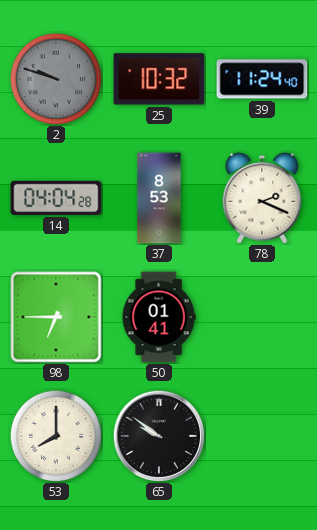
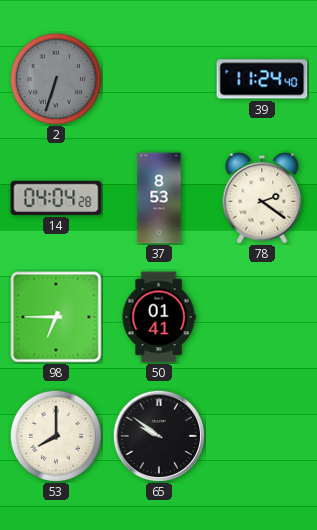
2: 9:48 -> 6:33
25: 10:32 -> none
78: 2:19 -> 2:21
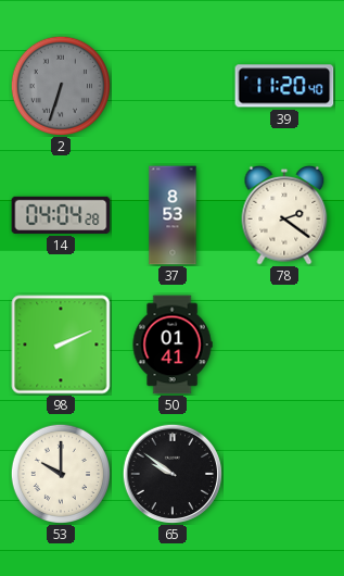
39: 11:24 -> 11:20
98: 6:45 -> 2:11
53: 8:00 -> 10:00
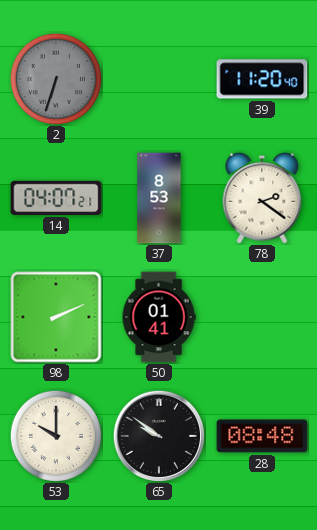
14: 04:04 -> 04:07
28: none -> 08:48
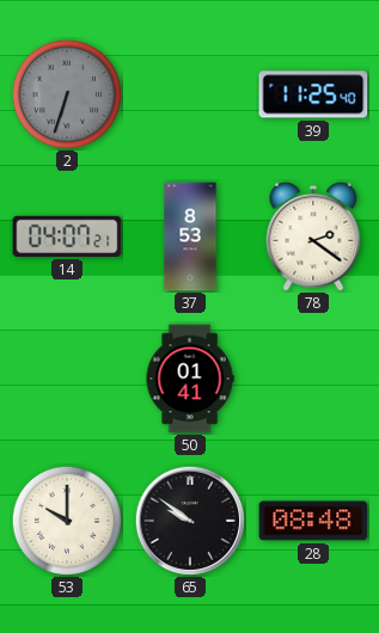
39: 11:20 -> 11:25
98: 2:11 -> none
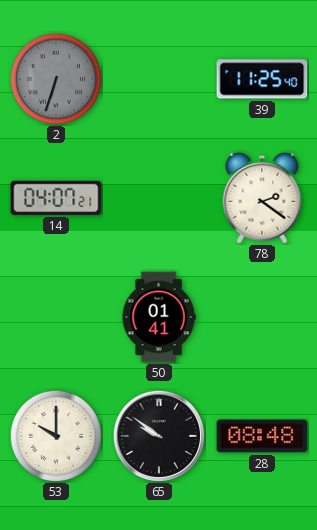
37: 8:53 -> none
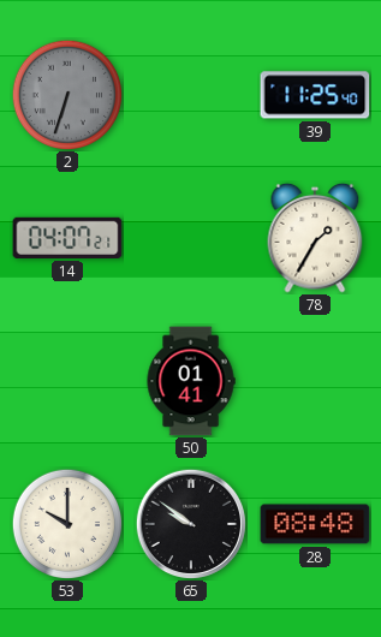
78: 2:21 -> 1:35
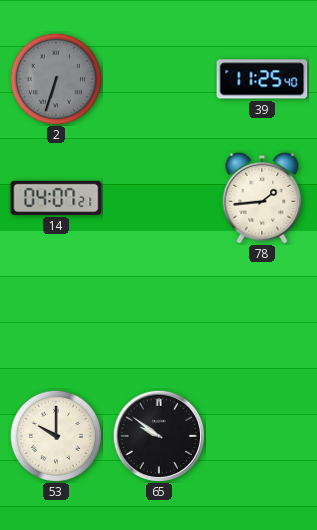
78: 1:35 -> 1:44
50: 01:41 -> none
28: 08:48 -> none
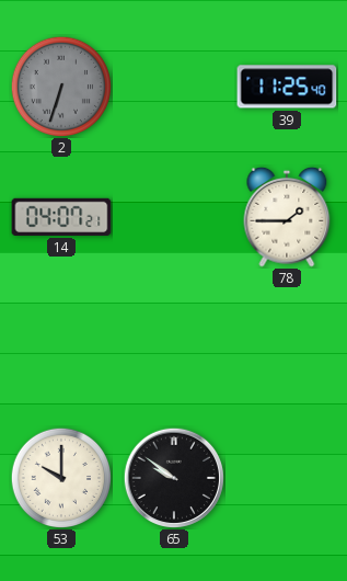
78: 1:44 -> 1:45
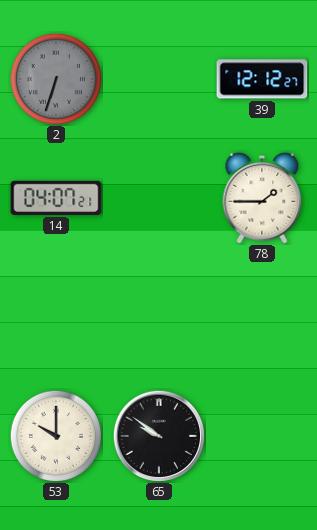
39: 11:25 -> 12:12
